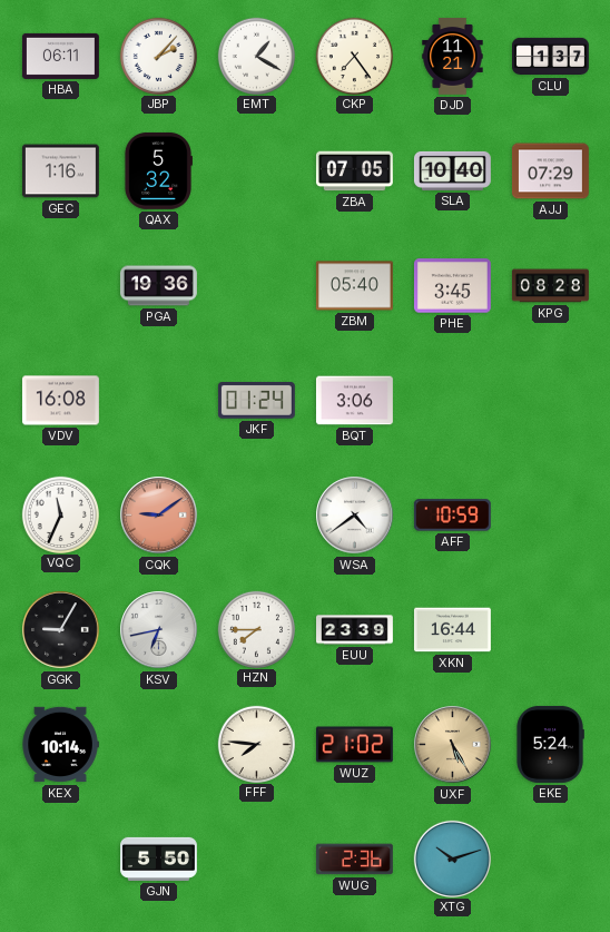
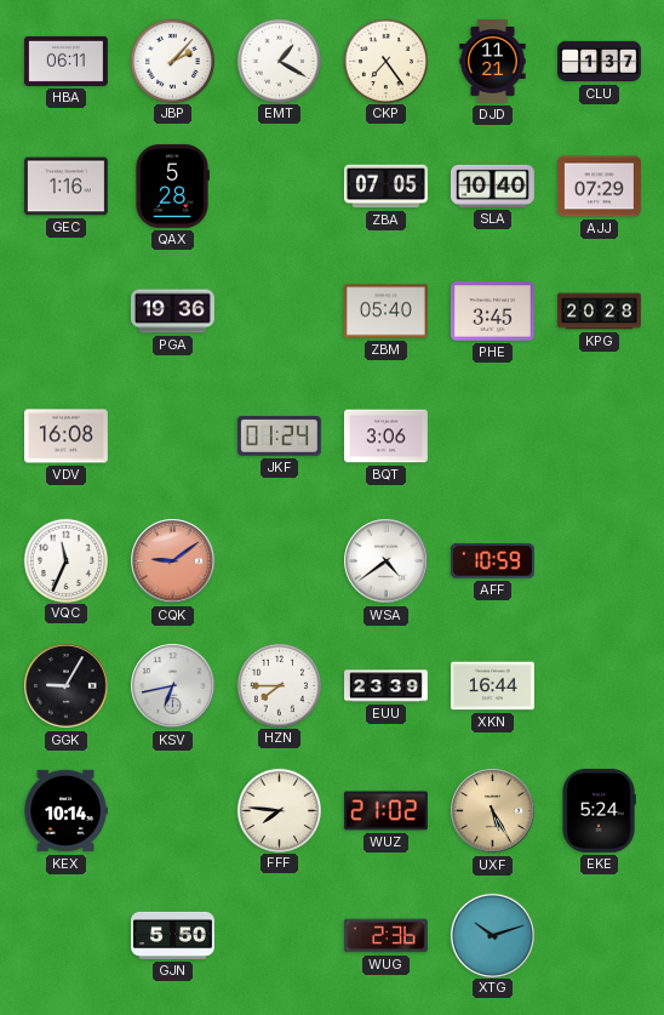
QAX: 5:32 -> 5:28
KPG: 08:28 -> 20:28
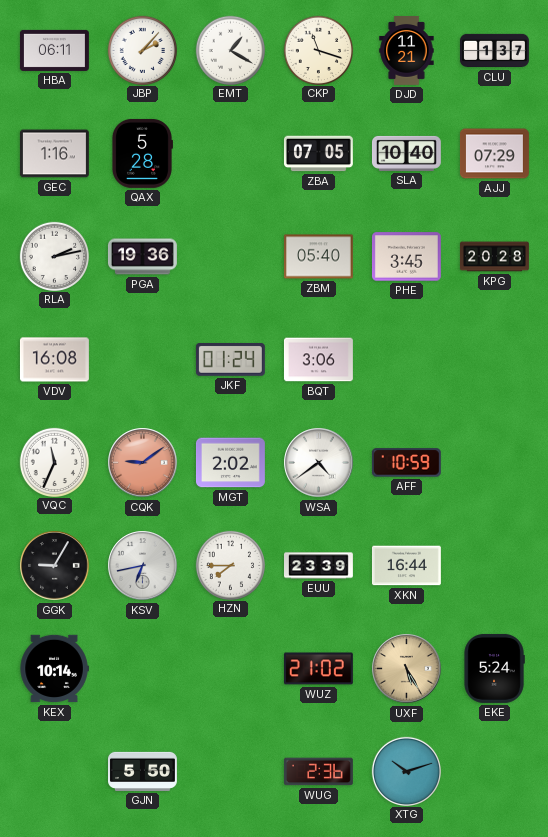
CKP: 7:24 -> 11:18
RLA: none -> 2:13
MGT: none -> 2:02
FFF: 7:46 -> none
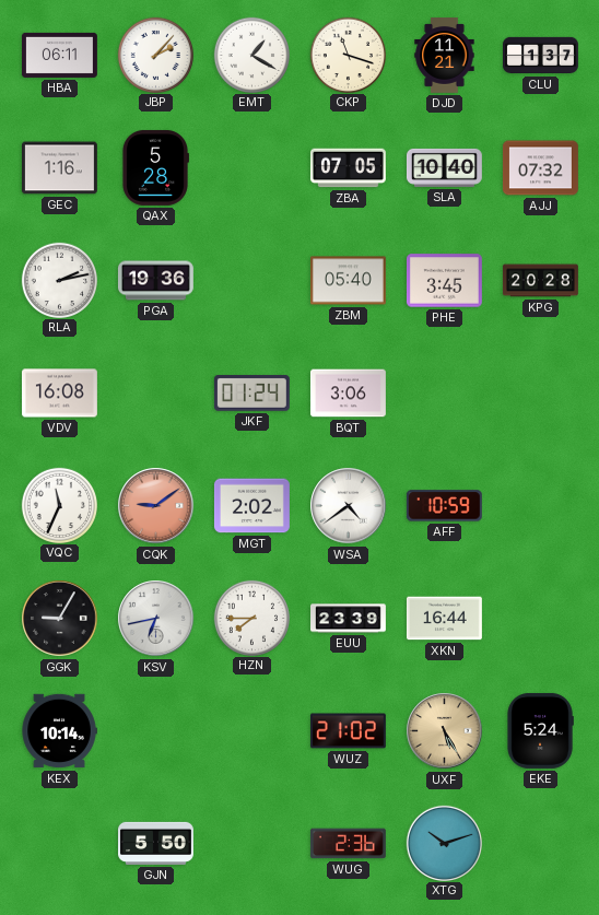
AJJ: 07:29 -> 07:32
